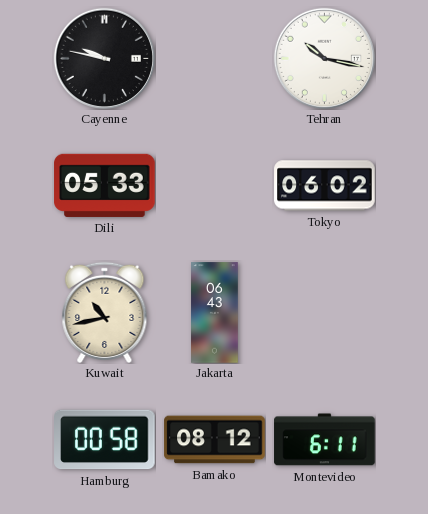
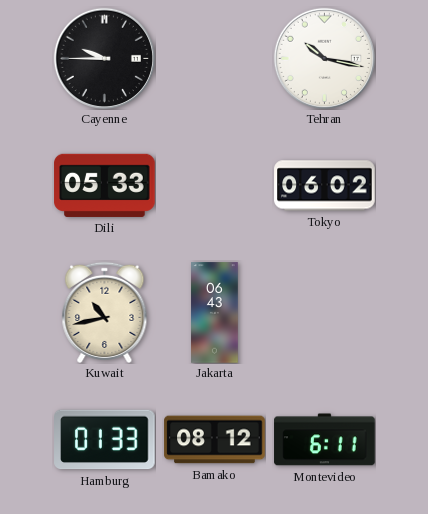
Cayenne: 9:47 -> 9:45
Hamburg: 00:58 -> 01:33
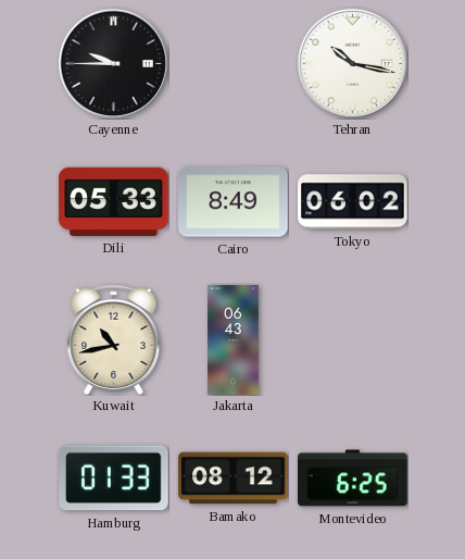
Cairo: none -> 8:49
Montevideo: 6:11 -> 6:25
